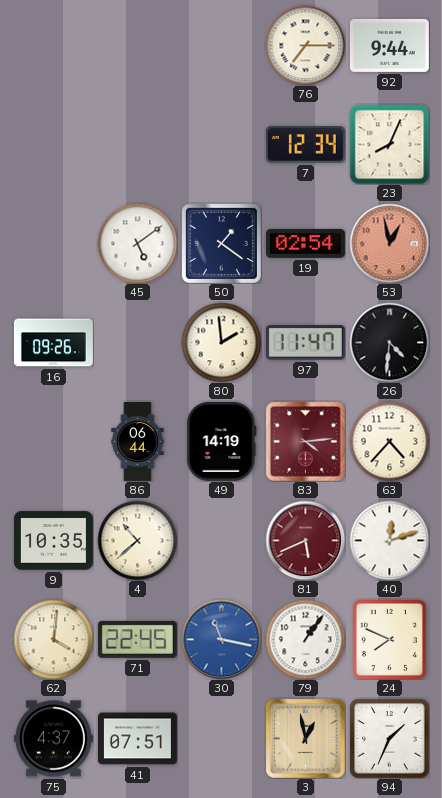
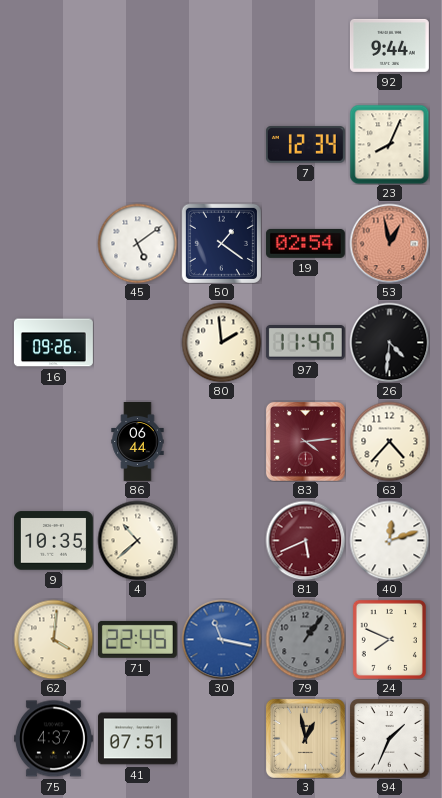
76: 7:15 -> none
49: 14:19 -> none
79 dial: white -> grey
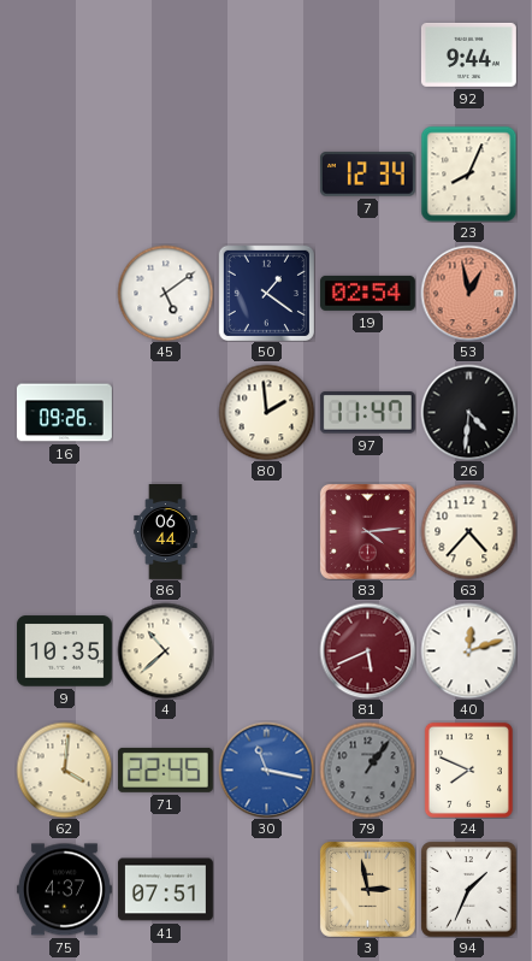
3: 12:58 -> 2:58
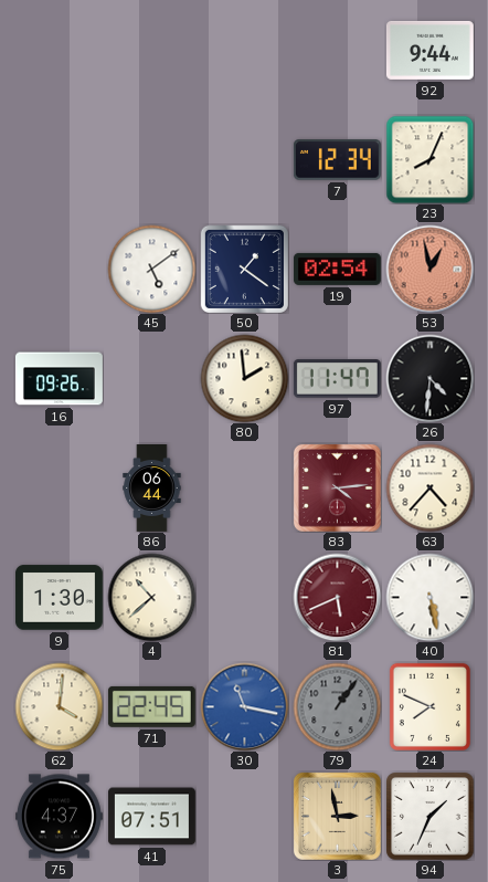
9: 10:35 -> 1:30
40: 12:12 -> 5:28
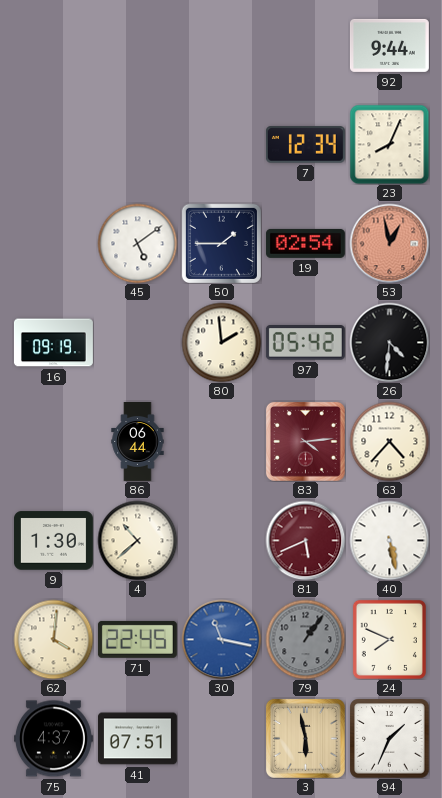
50: 1:21 -> 1:45
16: 09:26 -> 09:19
97: 11:47 -> 05:42
3: 2:58 -> 5:58
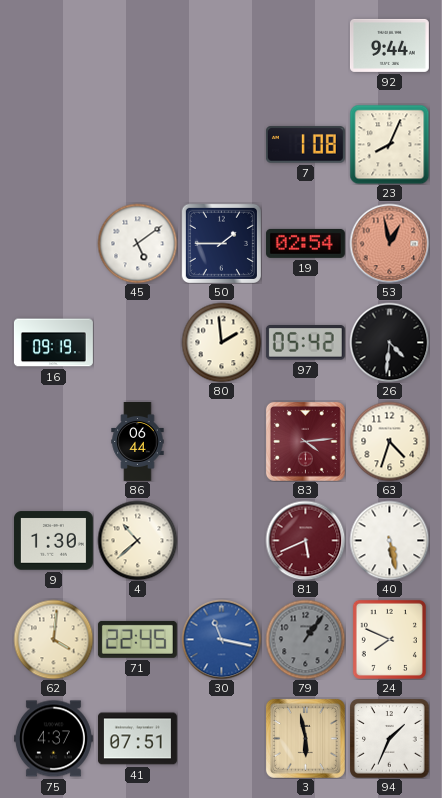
7: 12:34 -> 1:08
63: 4:37 -> 4:33
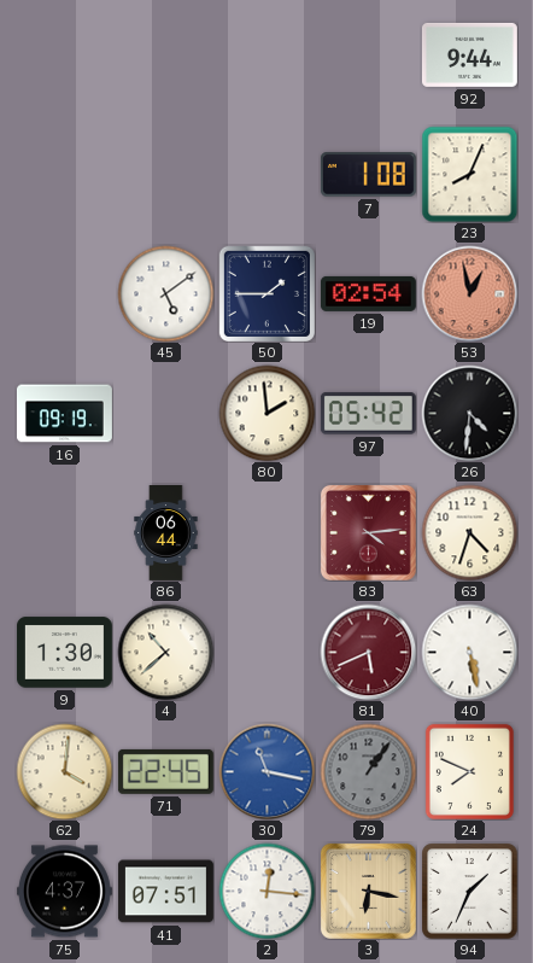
2: none -> 12:16
3: 5:58 -> 6:17
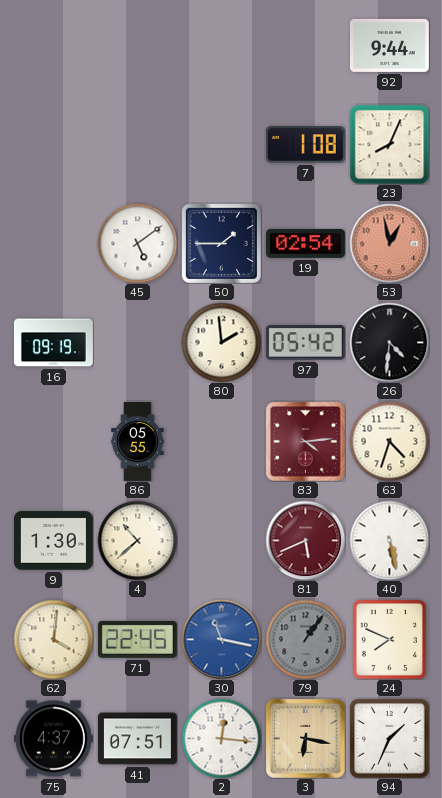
86: 06:44 -> 05:55
